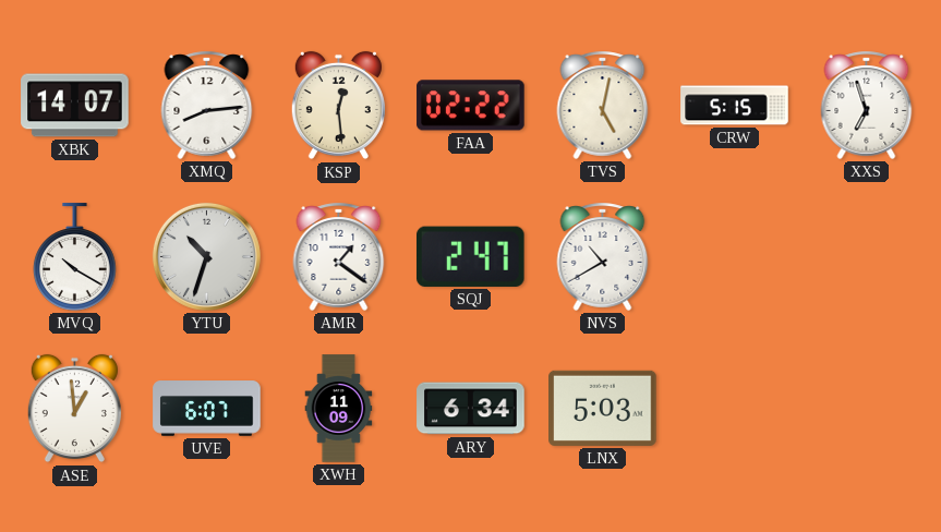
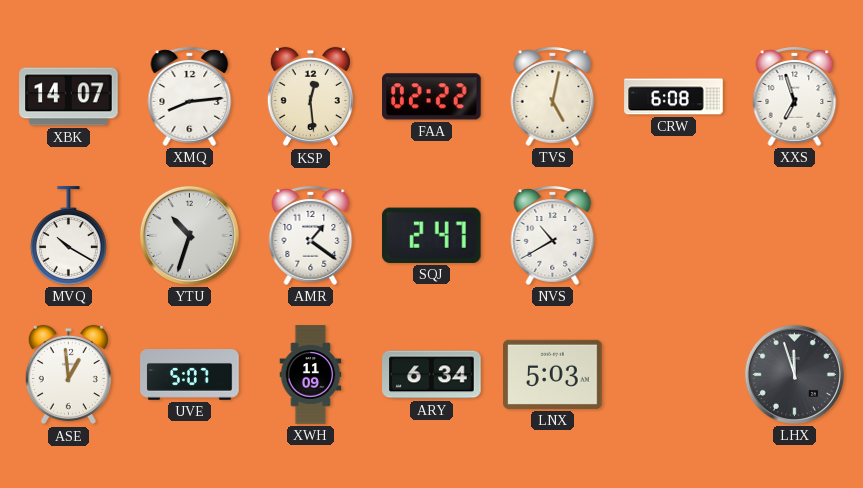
CRW: 5:15 -> 6:08
UVE: 6:07 -> 5:07
LHX: none -> 11:57
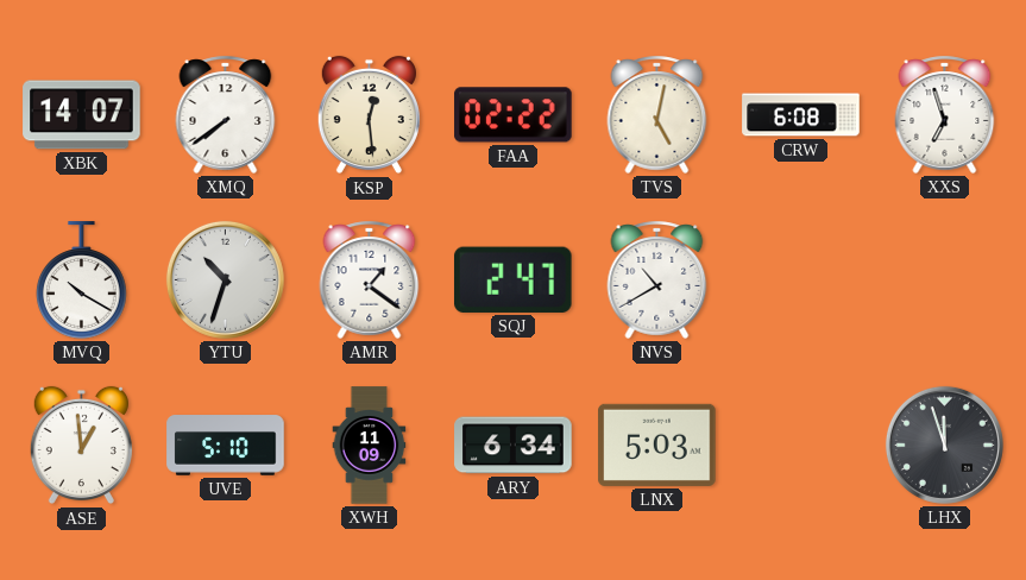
XMQ: 8:14 -> 7:39
UVE: 5:07 -> 5:10
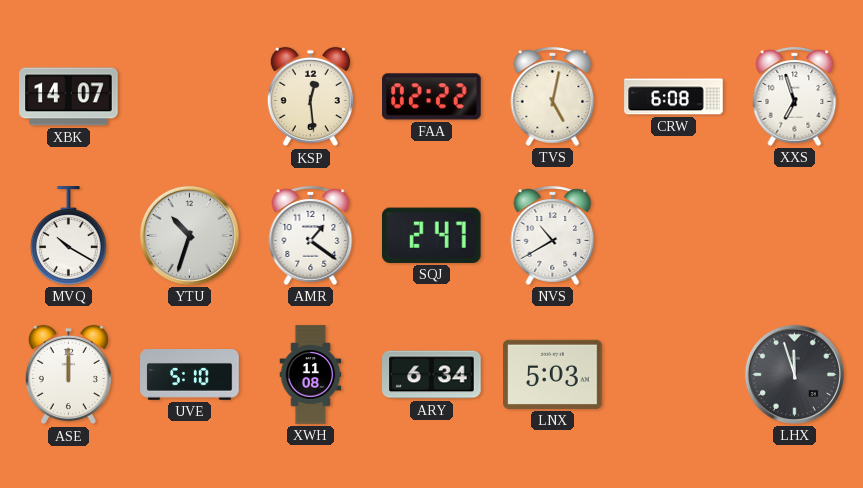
XMQ: 7:39 -> none
ASE: 12:59 -> 12:00
XWH: 11:09 -> 11:08
